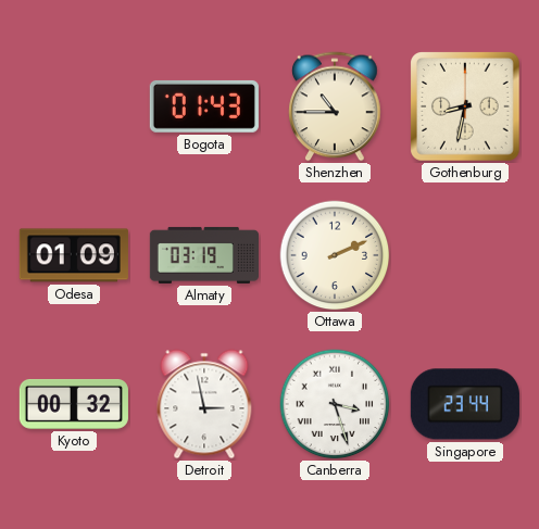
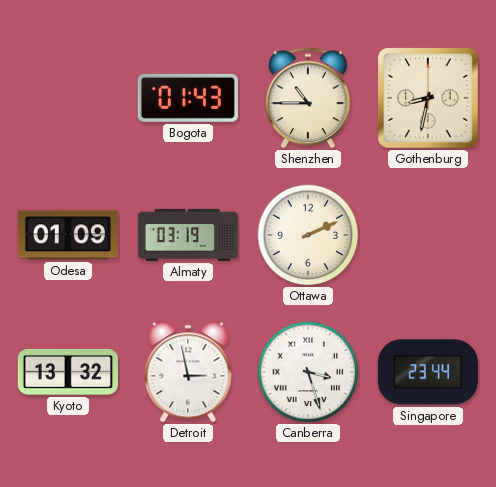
Kyoto: 00:32 -> 13:32
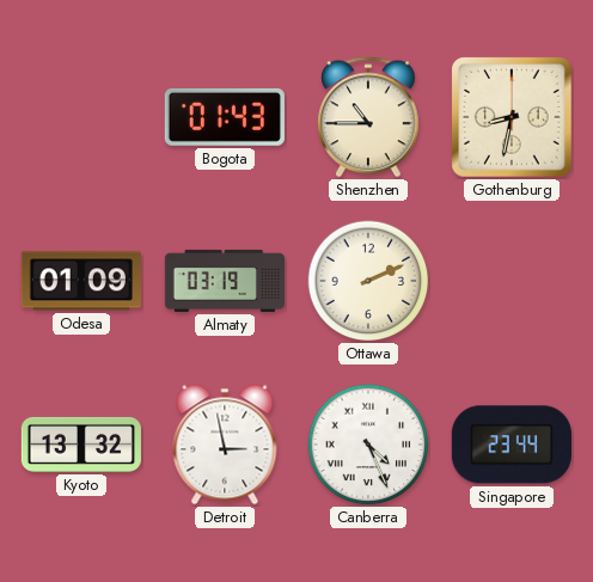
Canberra: 3:27 -> 4:26
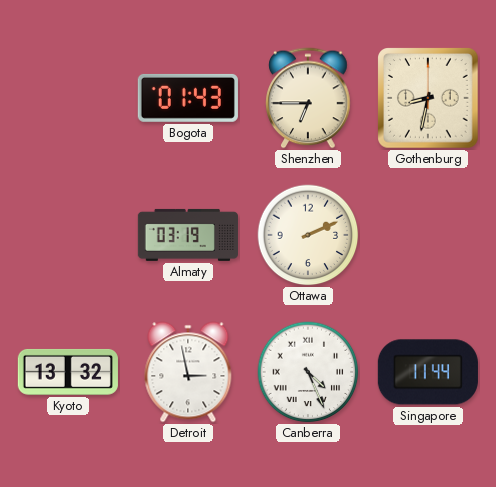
Shenzhen: 10:45 -> 6:45
Odesa: 01:09 -> none
Singapore: 23:44 -> 11:44
